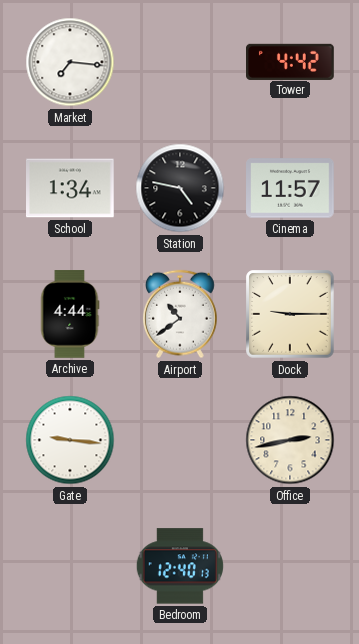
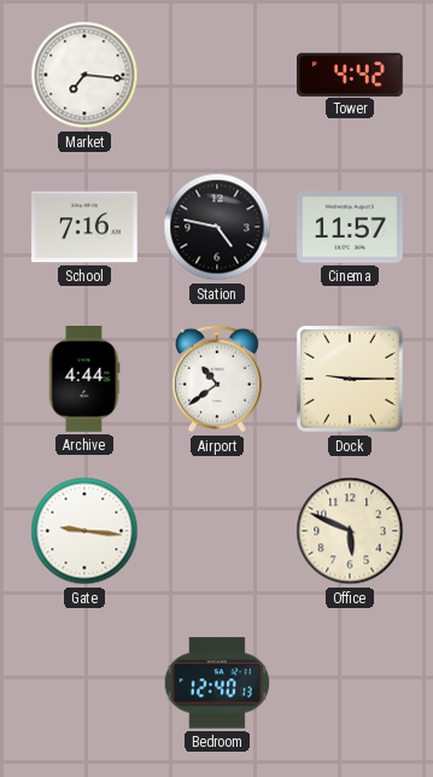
School: 1:34 -> 7:16
Office: 2:43 -> 5:49
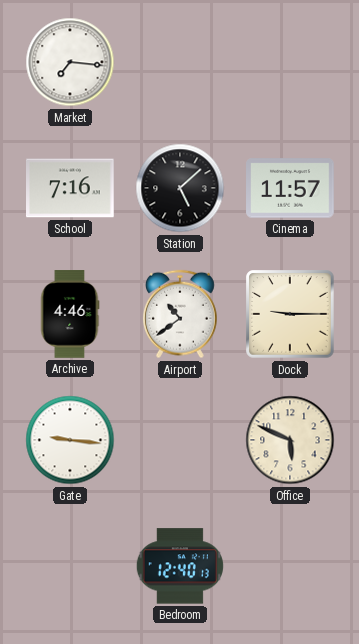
Tower: 4:42 -> none
Station: 4:47 -> 5:08
Archive: 4:44 -> 4:46
